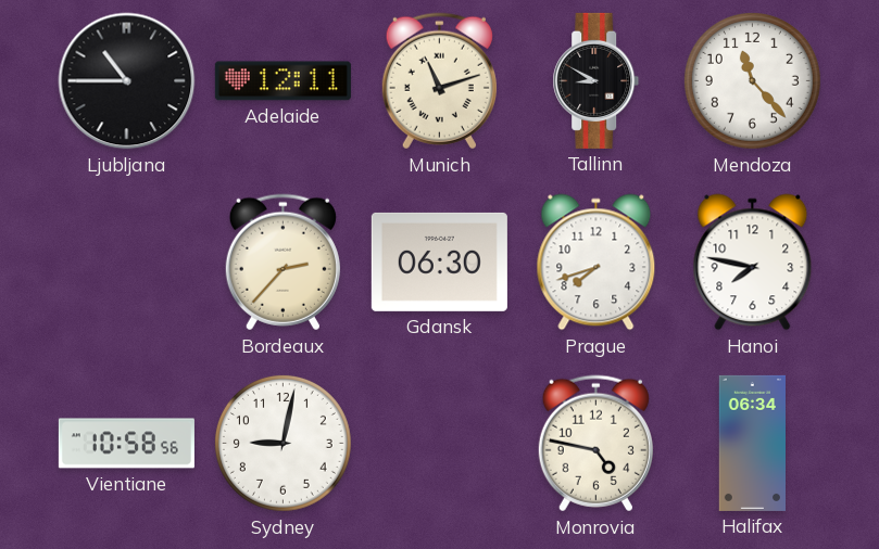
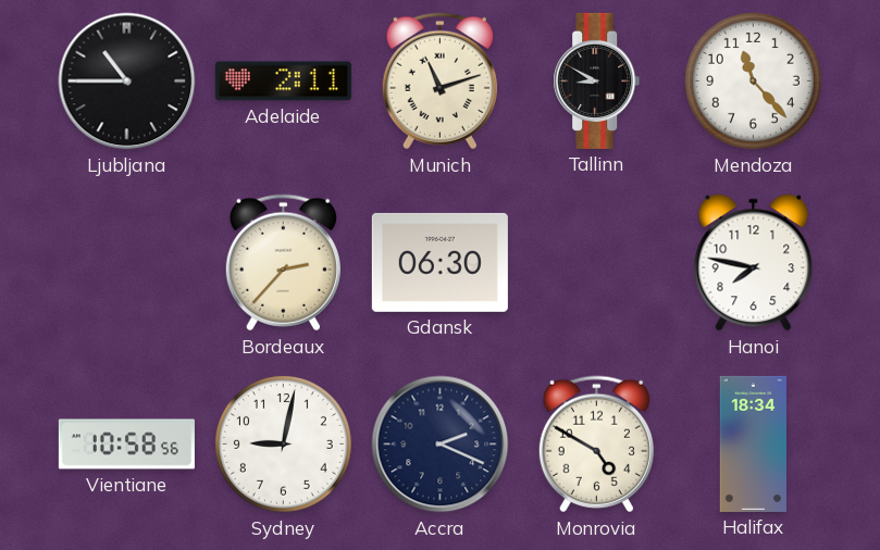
Adelaide: 12:11 -> 2:11
Prague: 7:42 -> none
Accra: none -> 2:19
Monrovia: 4:47 -> 4:50
Halifax: 06:34 -> 18:34
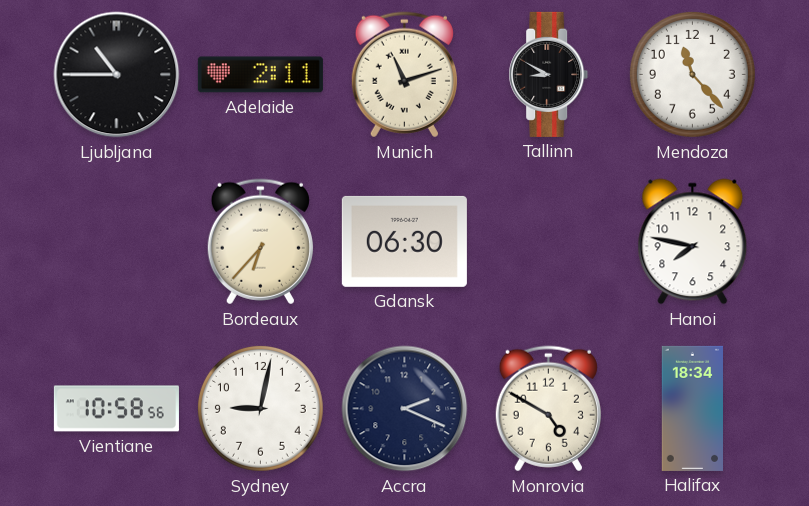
Bordeaux: 2:37 -> 6:37
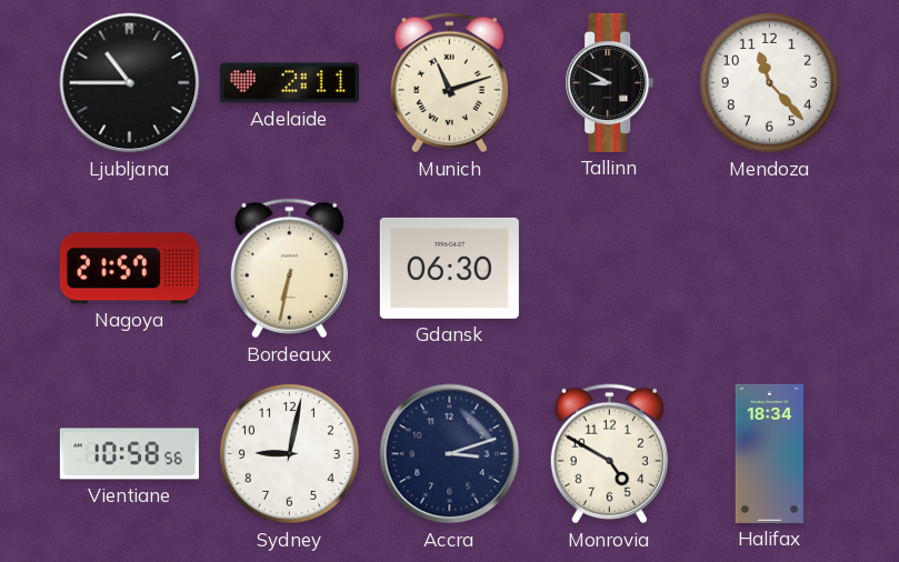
Nagoya: none -> 21:57
Bordeaux: 6:37 -> 6:32
Hanoi: 7:47 -> none
Accra: 2:19 -> 3:12
